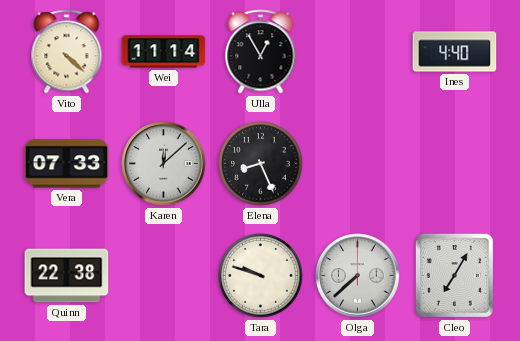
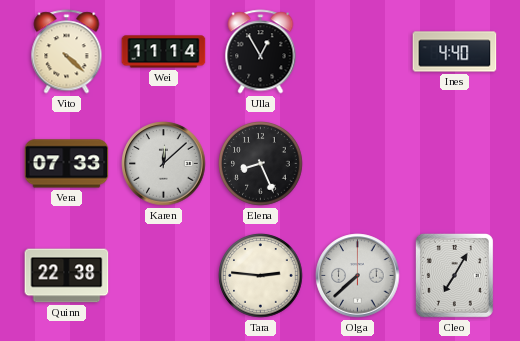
Tara: 9:48 -> 2:46
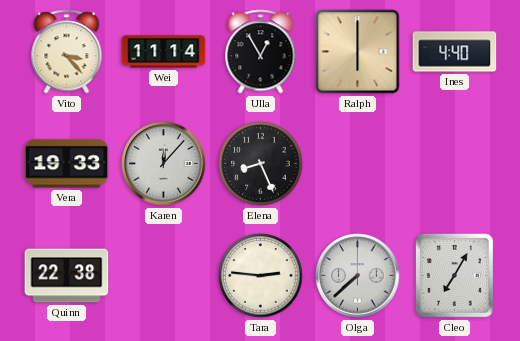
Vito: 4:22 -> 3:23
Ralph: none -> 6:00
Vera: 07:33 -> 19:33
Karen: 12:08 -> 12:07
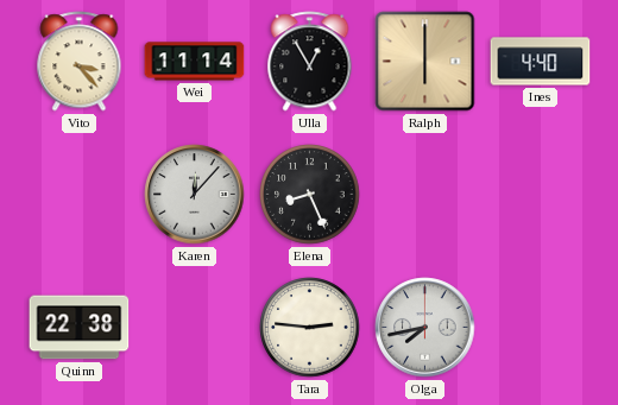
Vera: 19:33 -> none
Olga: 7:38 -> 7:43
Cleo: 7:05 -> none
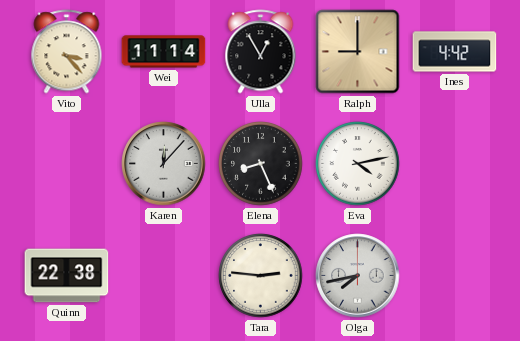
Ralph: 6:00 -> 9:00
Ines: 4:40 -> 4:42
Eva: none -> 4:13
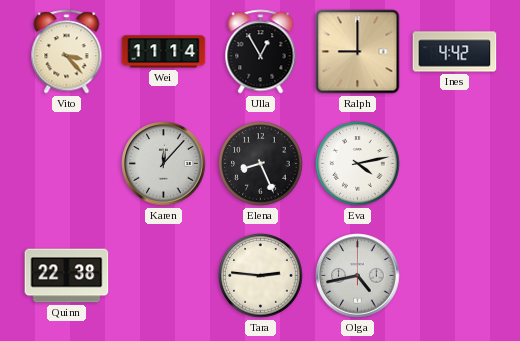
Olga: 7:43 -> 4:43
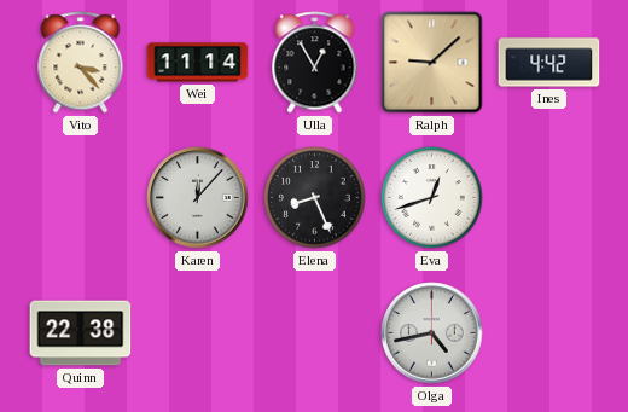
Ralph: 9:00 -> 9:08
Eva: 4:13 -> 12:42
Tara: 2:46 -> none
